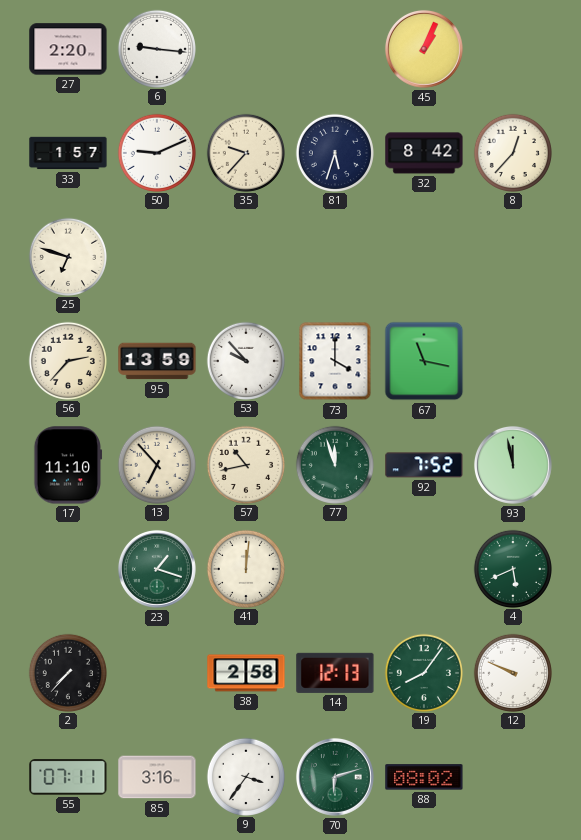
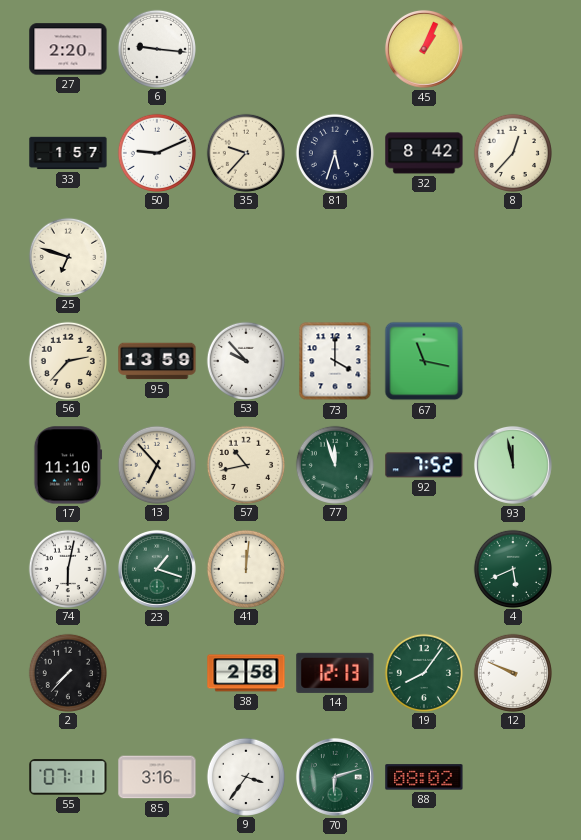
74: none -> 6:02
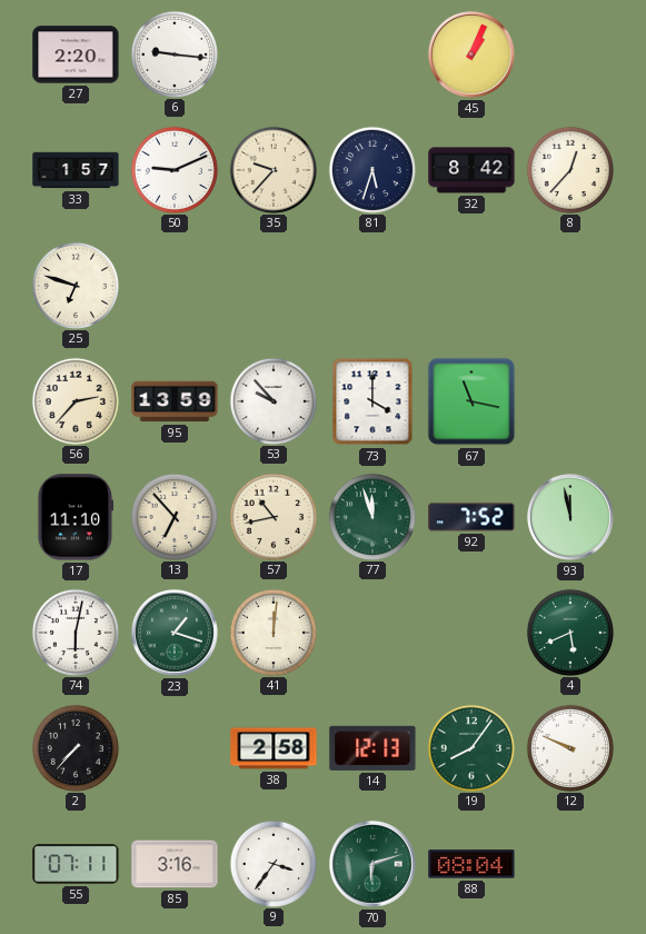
88: 08:02 -> 08:04
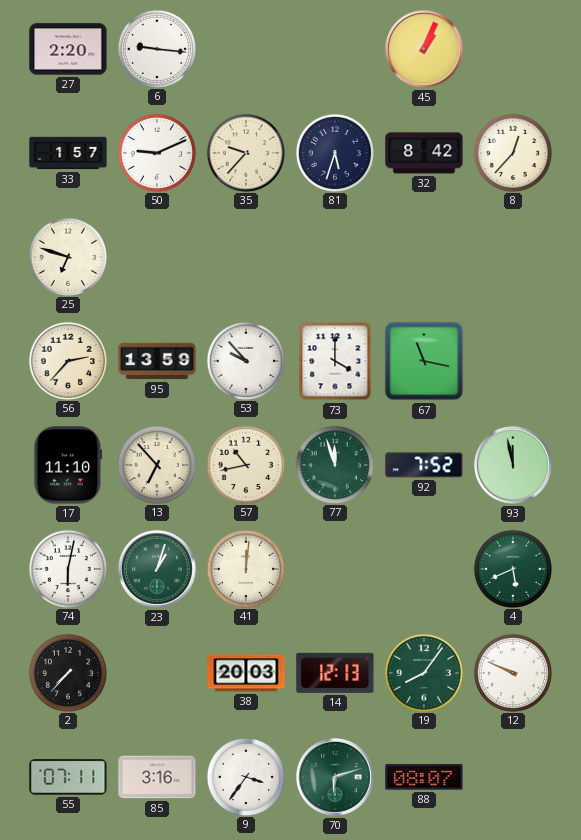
23: 1:18 -> 1:03
38: 2:58 -> 20:03
88: 08:04 -> 08:07
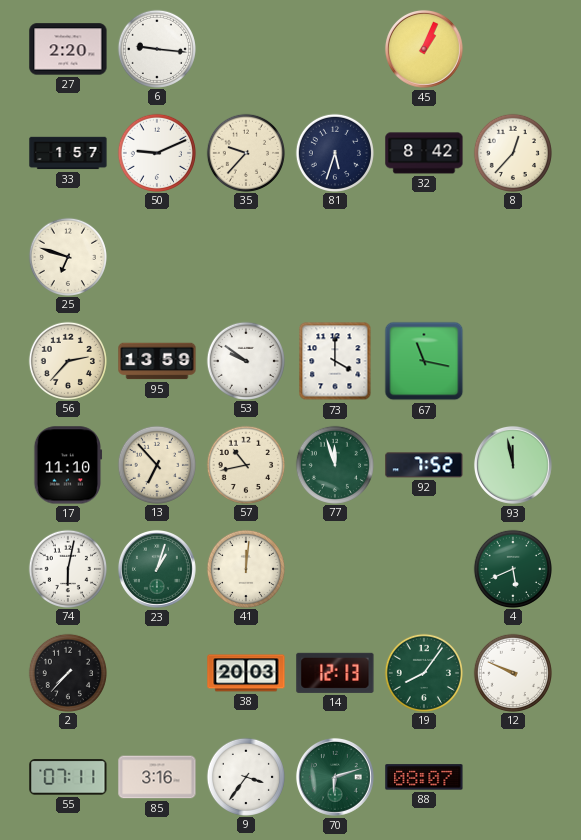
53: 9:53 -> 9:51
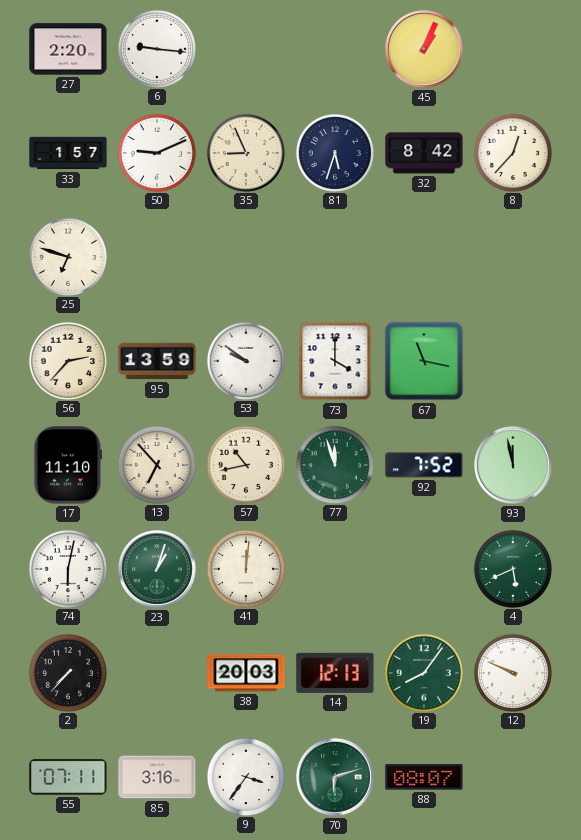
35: 9:37 -> 8:56
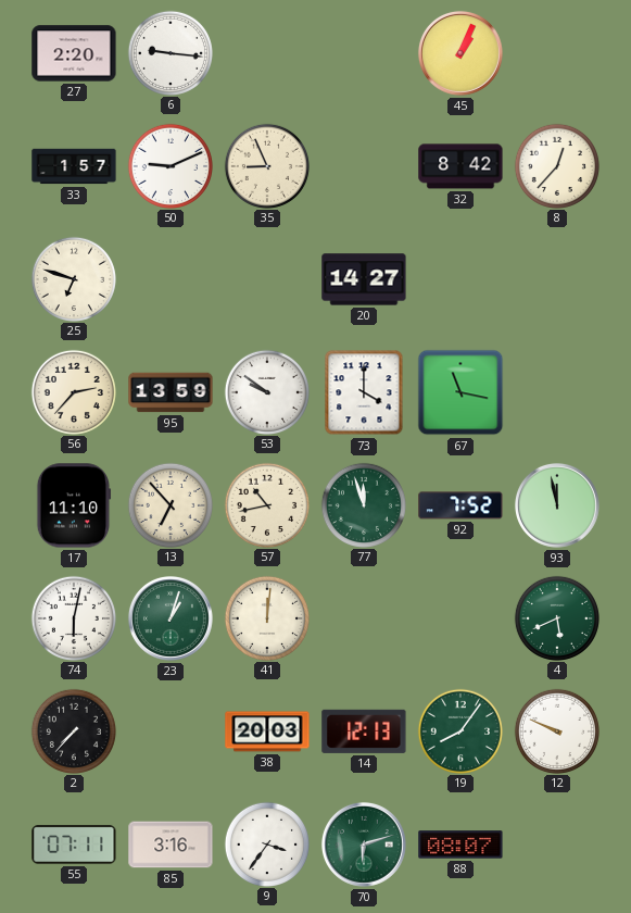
81: 5:33 -> none
20: none -> 14:27
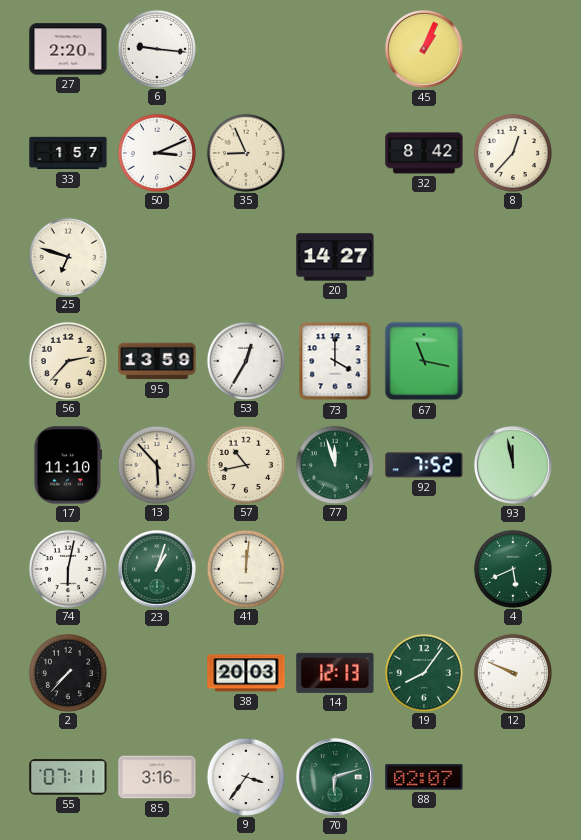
50: 9:11 -> 3:11
53: 9:51 -> 12:35
13: 6:53 -> 5:53
88: 08:07 -> 02:07
